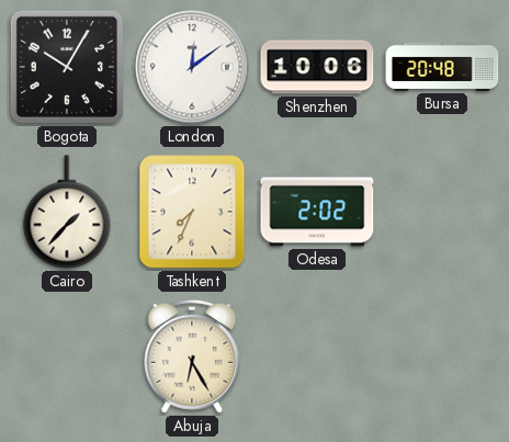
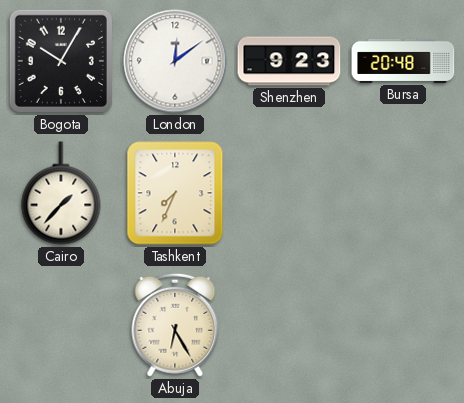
Shenzhen: 10:06 -> 9:23
Odesa: 2:02 -> none
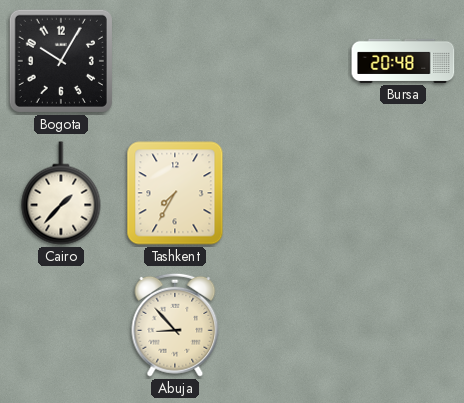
London: 12:09 -> none
Shenzhen: 9:23 -> none
Tashkent: 7:34 -> 7:35
Abuja: 6:25 -> 8:53
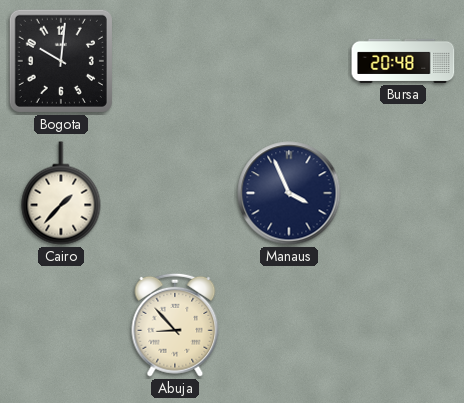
Bogota: 10:05 -> 10:01
Tashkent: 7:35 -> none
Manaus: none -> 3:56
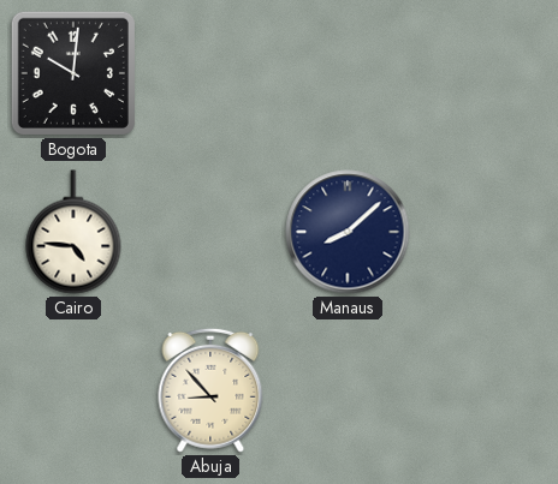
Bursa: 20:48 -> none
Cairo: 1:37 -> 4:46
Manaus: 3:56 -> 8:08
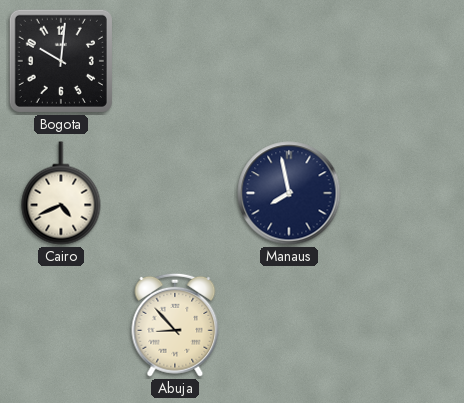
Cairo: 4:46 -> 4:41
Manaus: 8:08 -> 7:58
